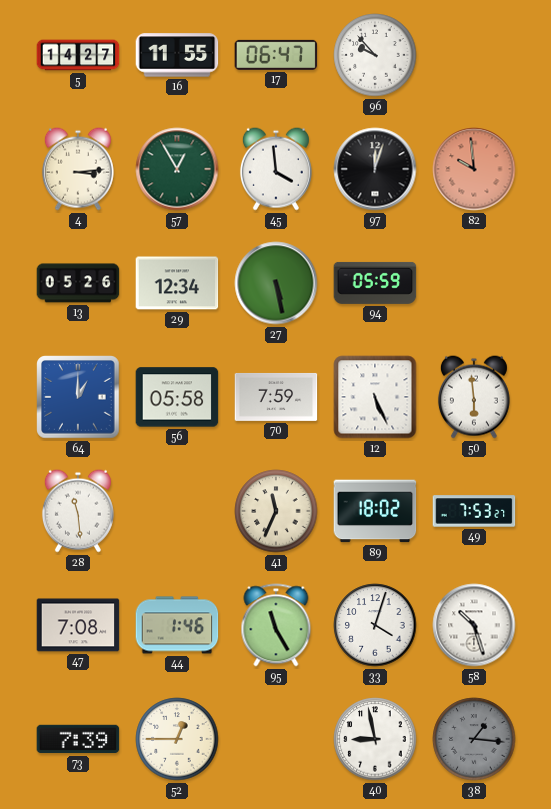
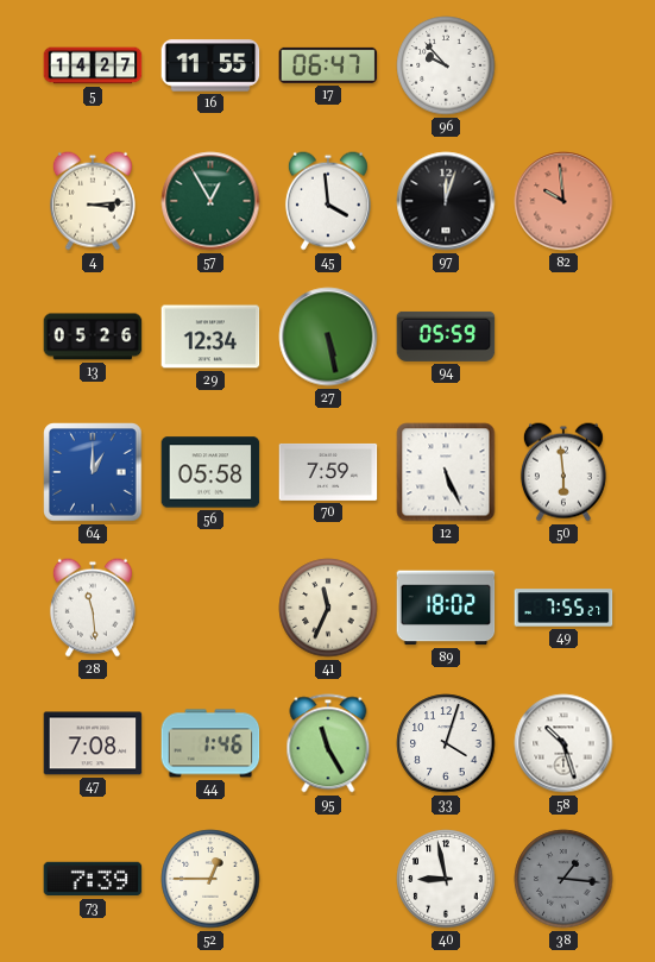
49: 7:53 -> 7:55
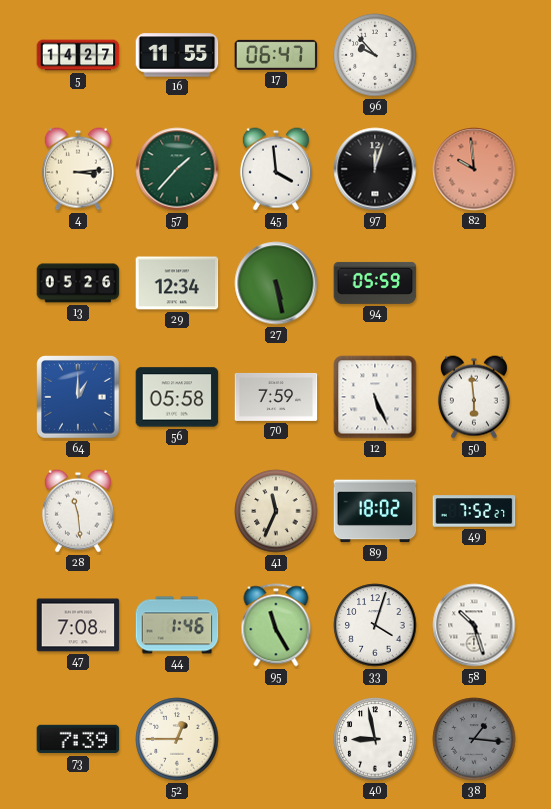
57: 12:55 -> 1:37
49: 7:55 -> 7:52
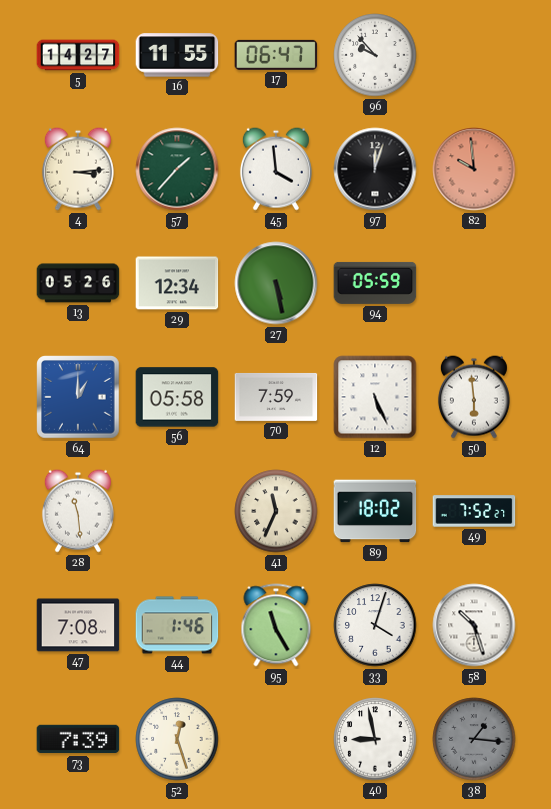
52: 12:45 -> 12:27
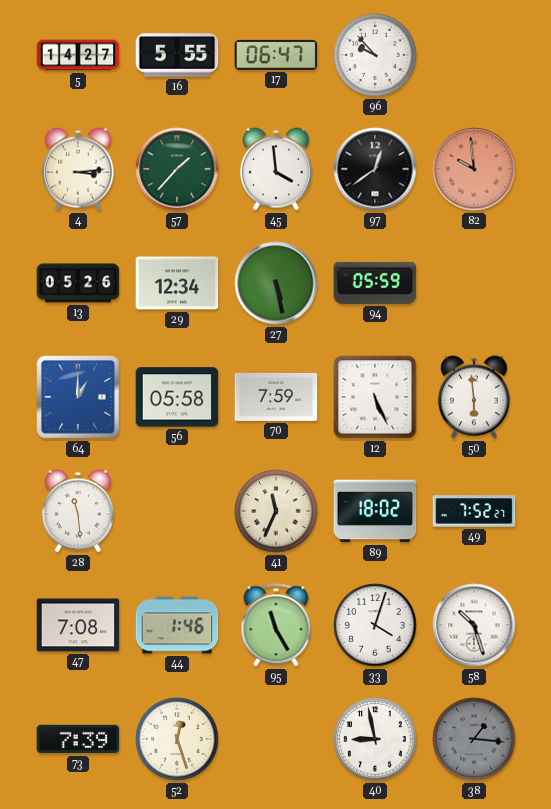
16: 11:55 -> 5:55
97: 12:03 -> 12:39
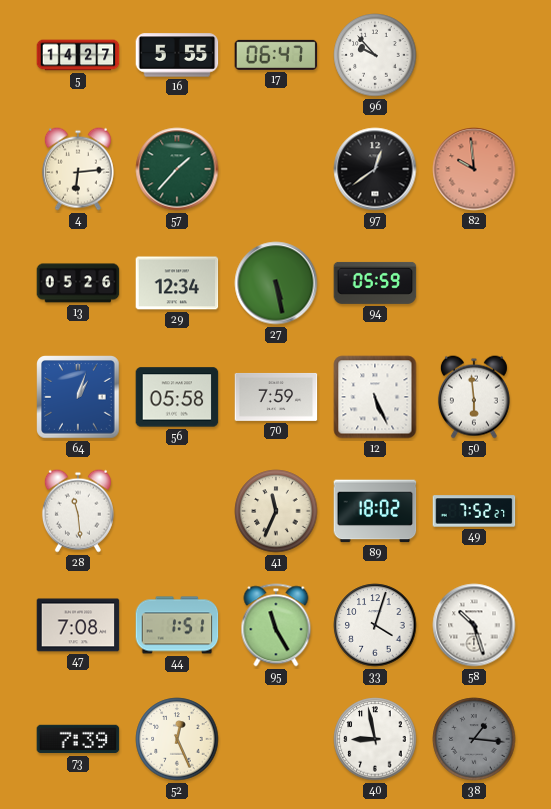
4: 3:14 -> 6:14
45: 3:59 -> none
64: 1:00 -> 1:03
44: 1:46 -> 1:51
52: 12:27 -> 12:26
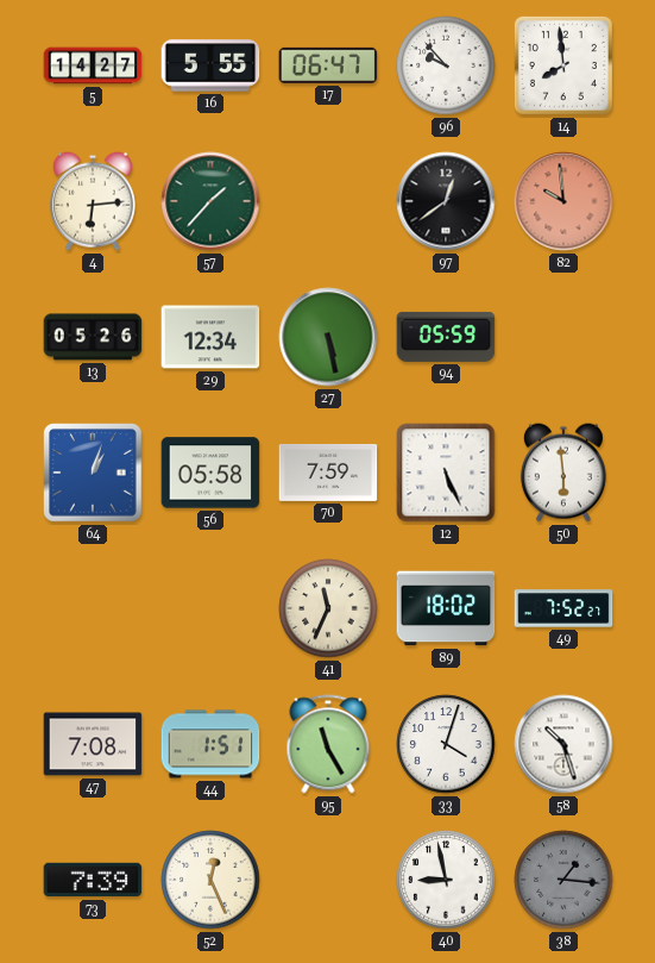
14: none -> 7:59
28: 11:29 -> none
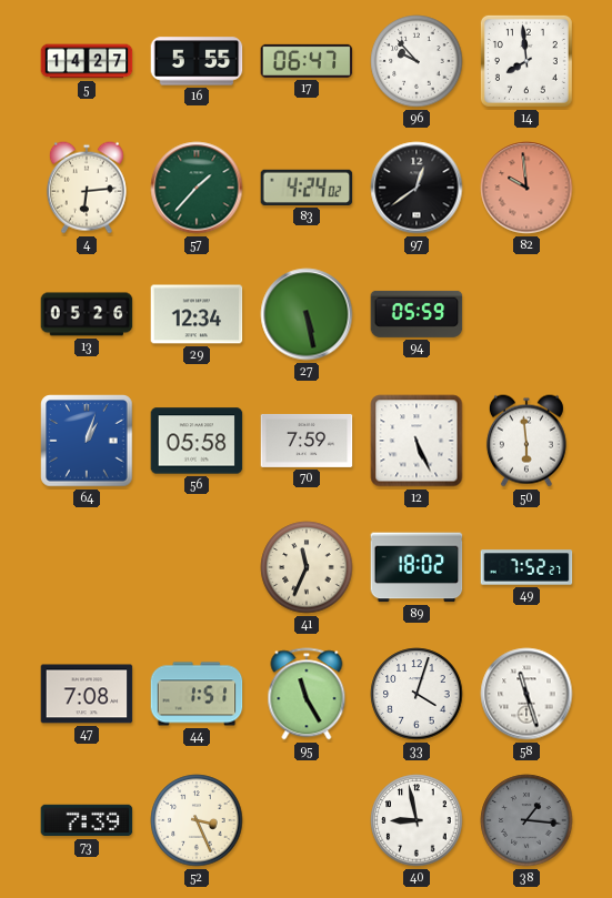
83: none -> 4:24
58: 10:27 -> 11:27
52: 12:26 -> 3:26
